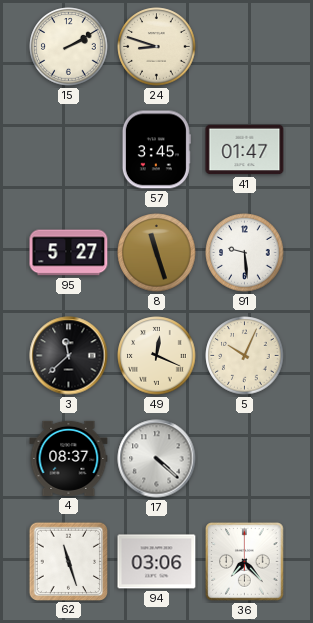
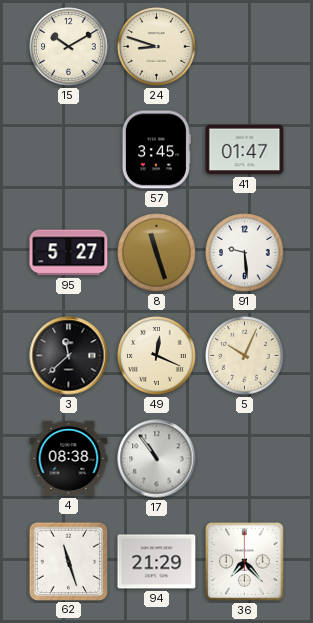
15: 2:10 -> 10:10
4: 08:37 -> 08:38
17: 4:22 -> 10:54
94: 03:06 -> 21:29
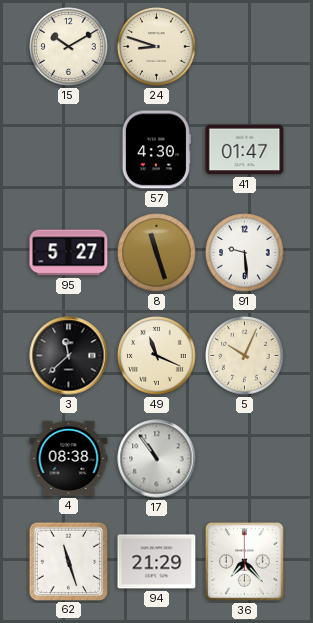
57: 3:45 -> 4:30
49: 12:19 -> 11:19
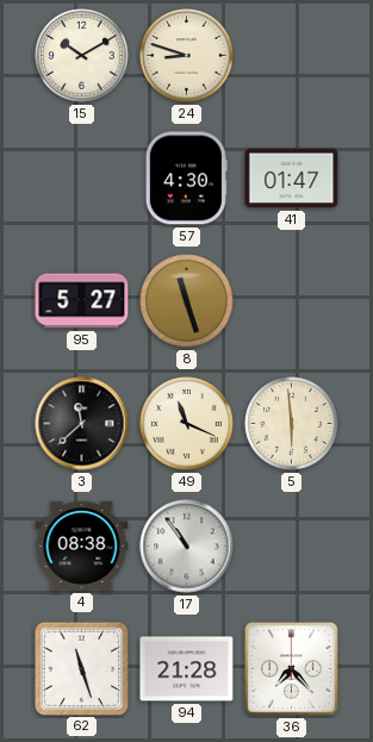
91: 9:29 -> none
5: 10:04 -> 5:59
94: 21:29 -> 21:28
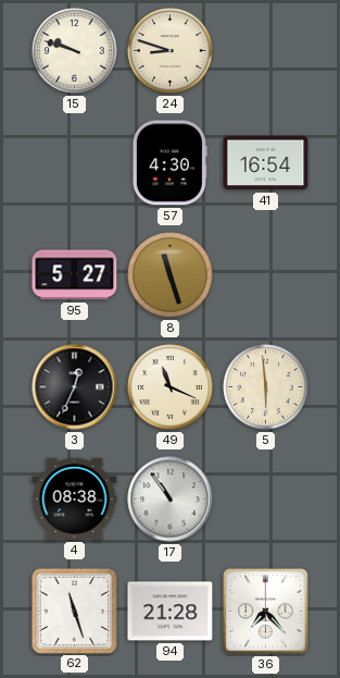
15: 10:10 -> 9:48
41: 01:47 -> 16:54
3: 11:38 -> 12:34
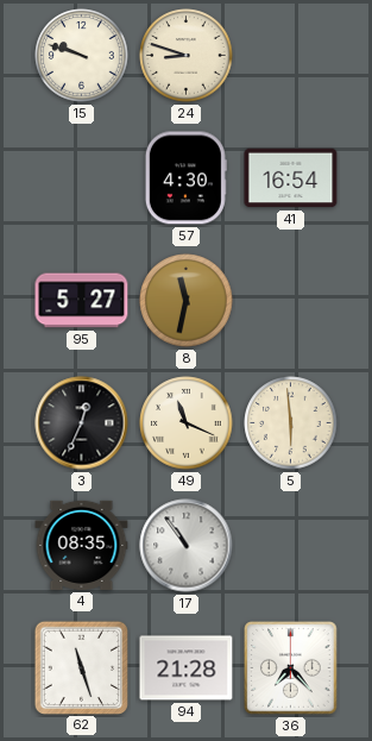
8: 11:27 -> 11:32
4: 08:38 -> 08:35
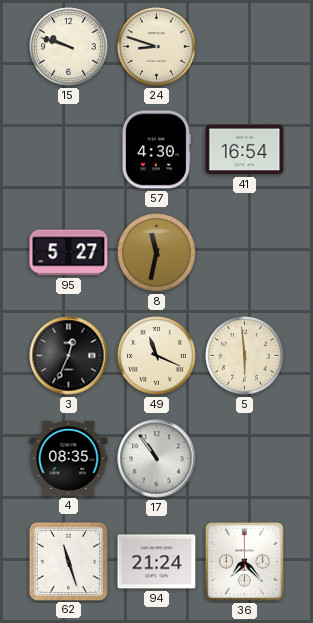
94: 21:28 -> 21:24
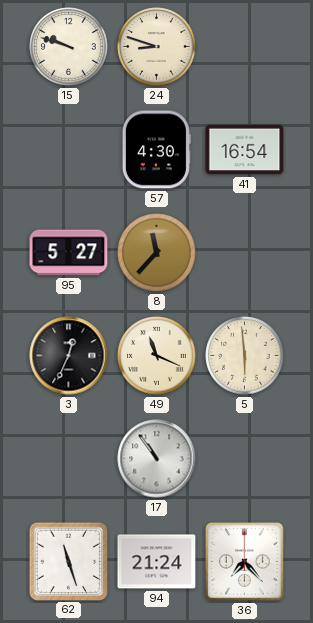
8: 11:32 -> 11:37
4: 08:35 -> none
